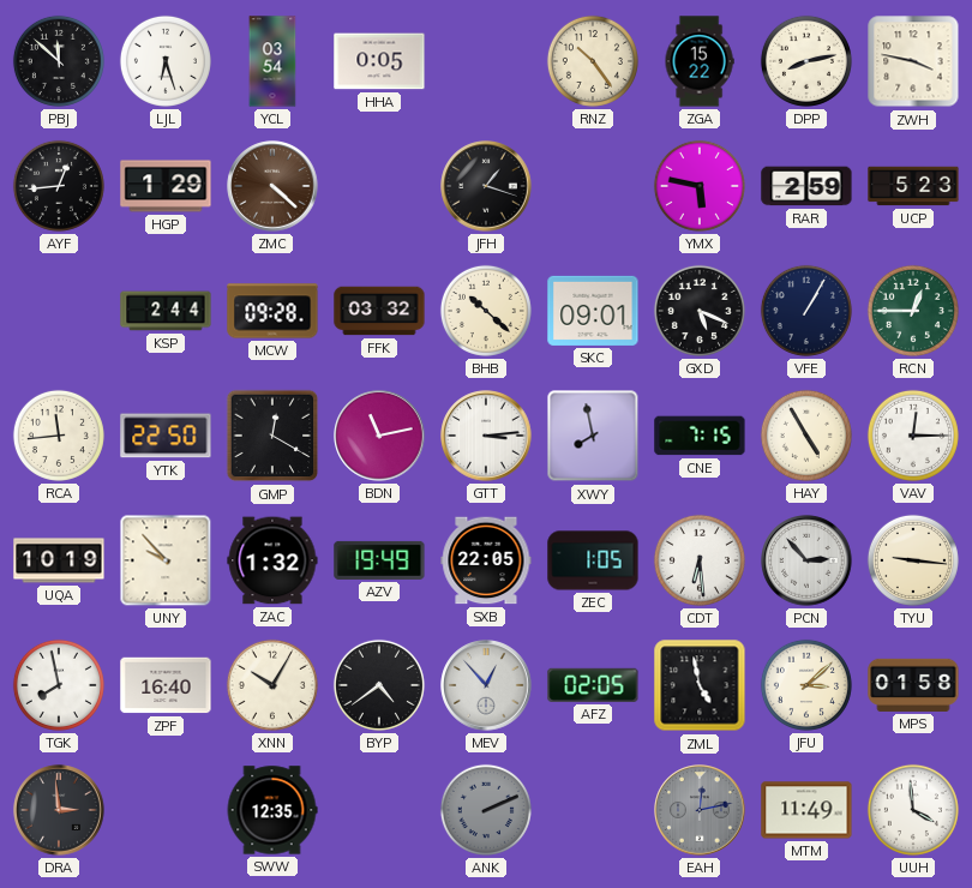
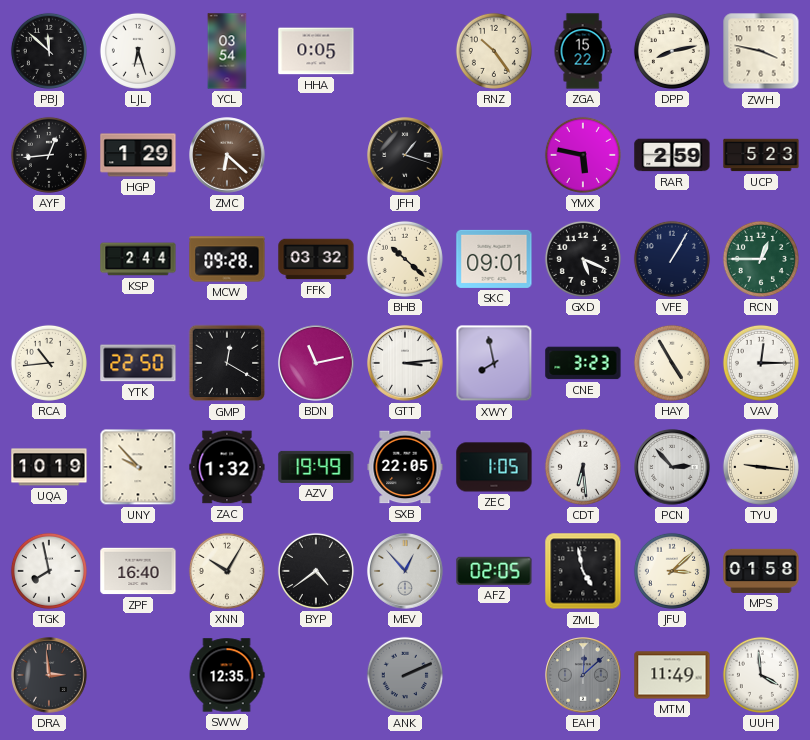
ZMC: 4:22 -> 6:22
RCA: 11:44 -> 10:44
CNE: 7:15 -> 3:23
EAH: 12:13 -> 12:08
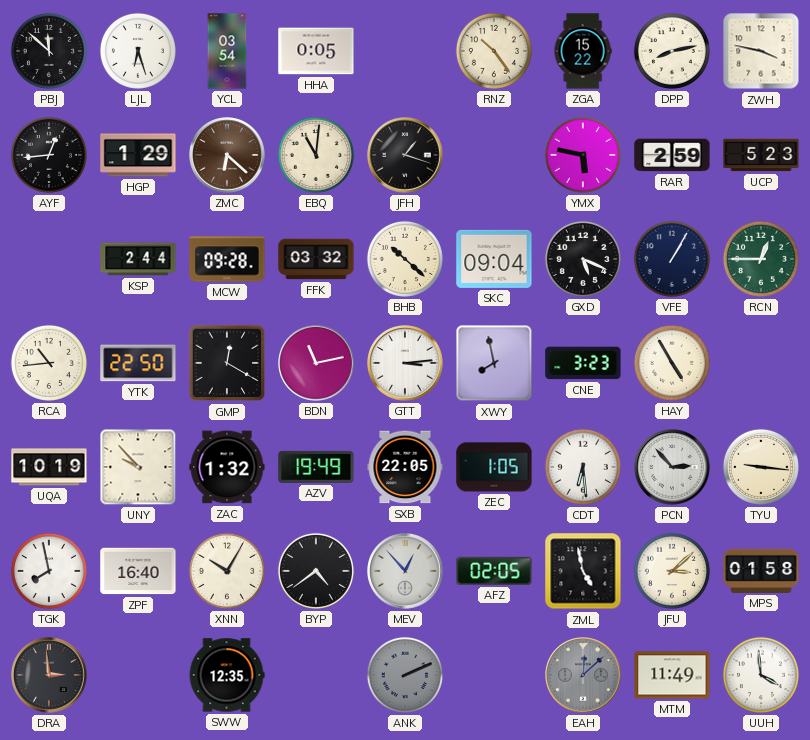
EBQ: none -> 11:01
SKC: 09:01 -> 09:04
VAV: 12:15 -> none
